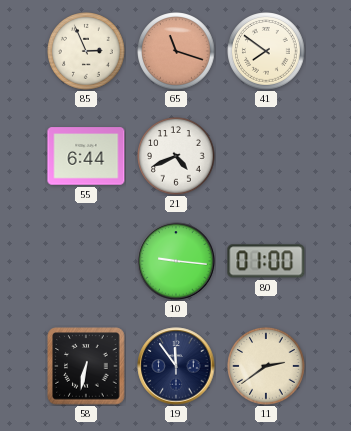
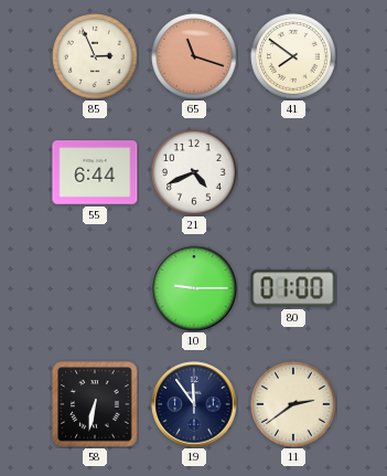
10: 9:16 -> 9:15
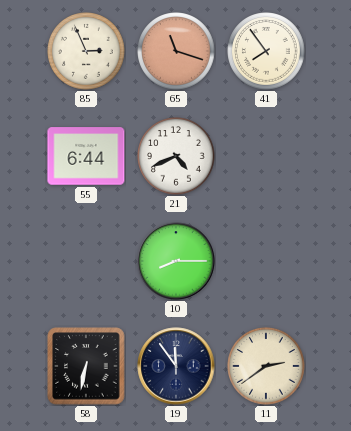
41: 7:51 -> 7:54
10: 9:15 -> 8:15
80: 01:00 -> none
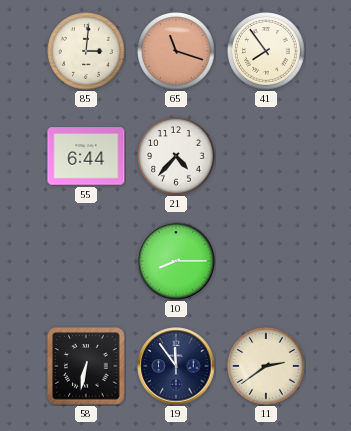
85: 2:56 -> 3:01
21: 4:41 -> 4:37
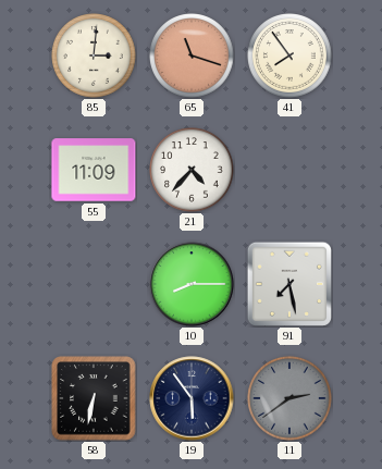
55: 6:44 -> 11:09
91: none -> 7:28
19: 11:54 -> 5:54
11 dial: cream -> grey
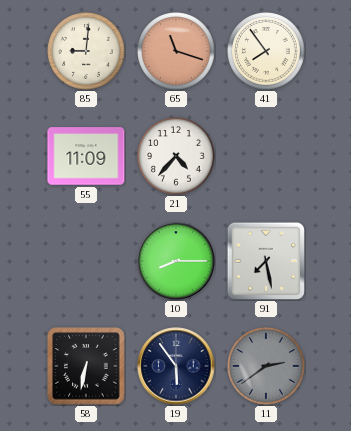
85: 3:01 -> 9:01
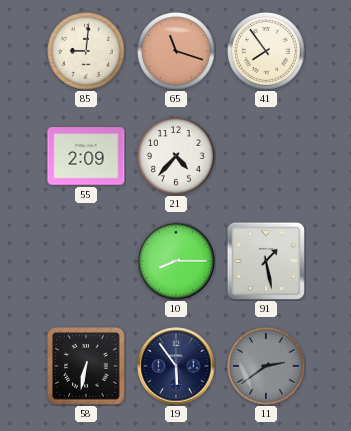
55: 11:09 -> 2:09
91: 7:28 -> 1:28
